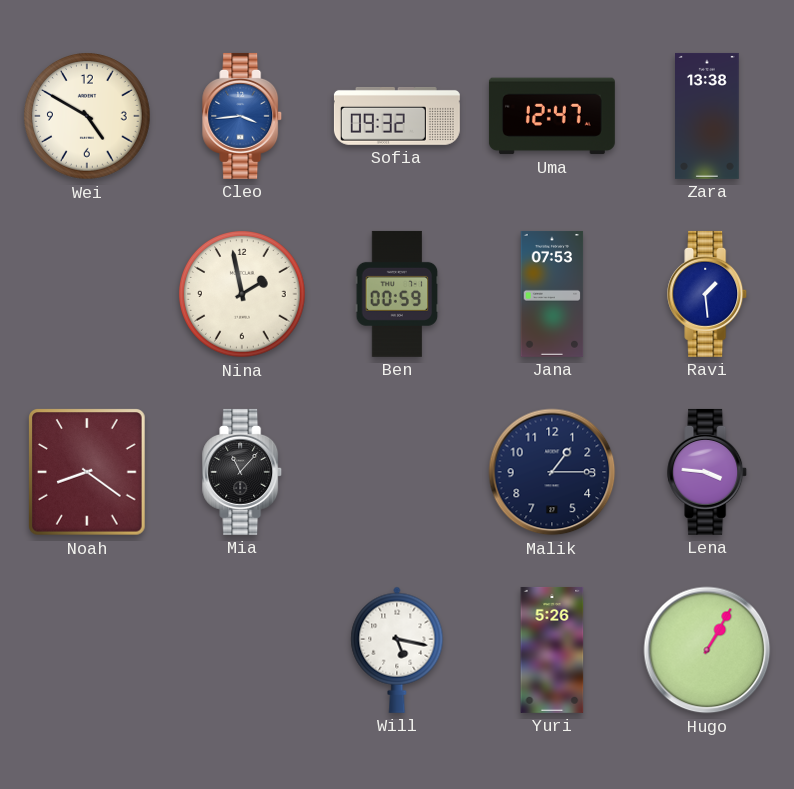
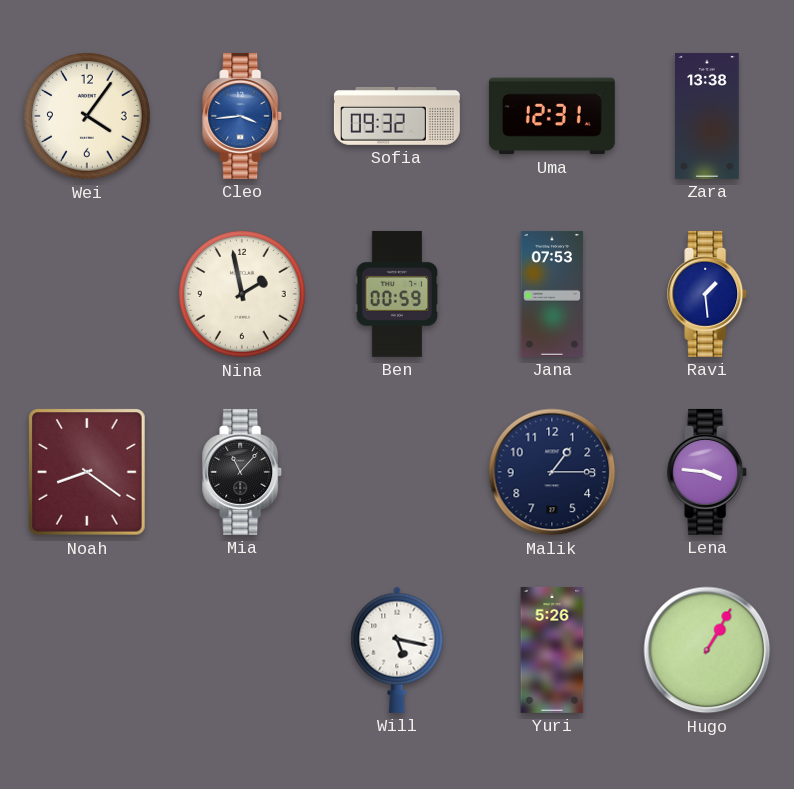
Wei: 4:50 -> 4:06
Uma: 12:47 -> 12:31
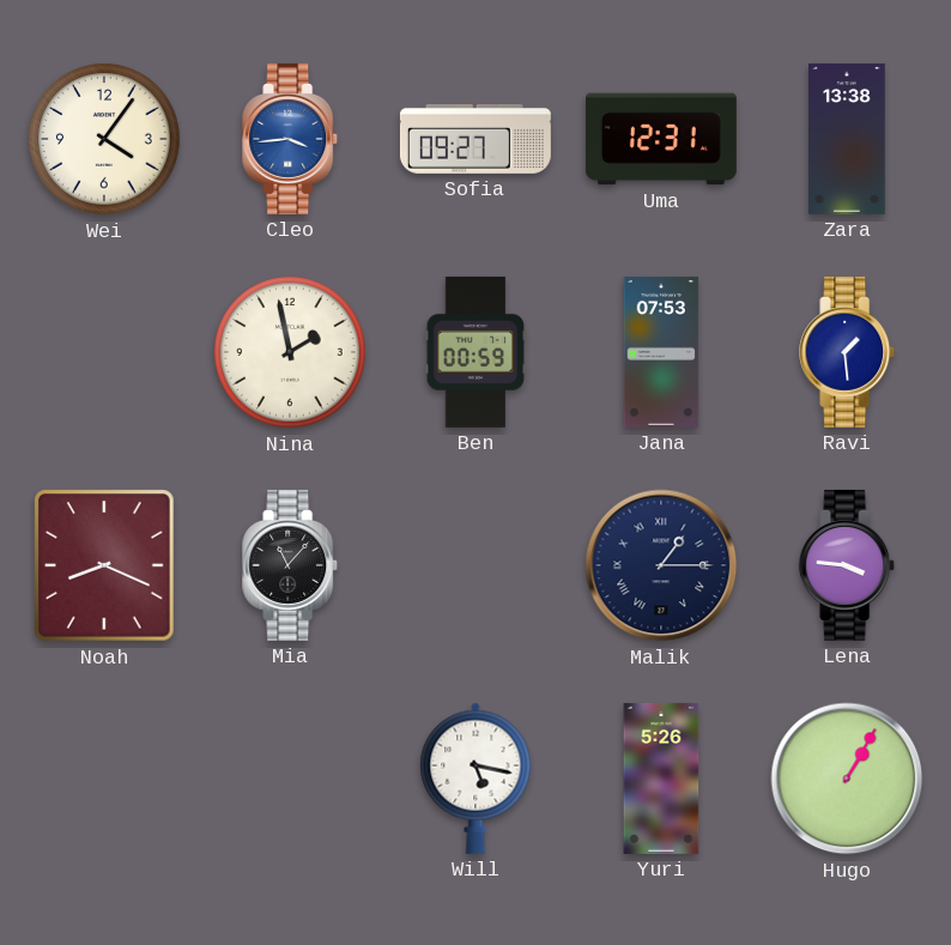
Sofia: 09:32 -> 09:27
Noah: 8:21 -> 8:19
Malik numerals: Arabic -> Roman
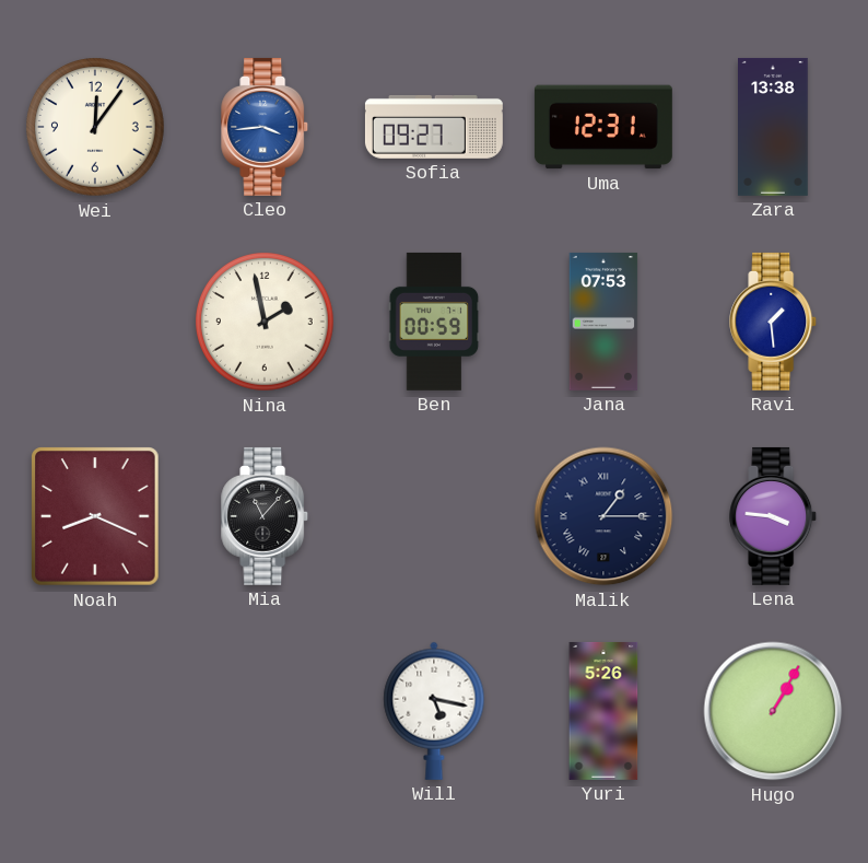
Wei: 4:06 -> 12:06
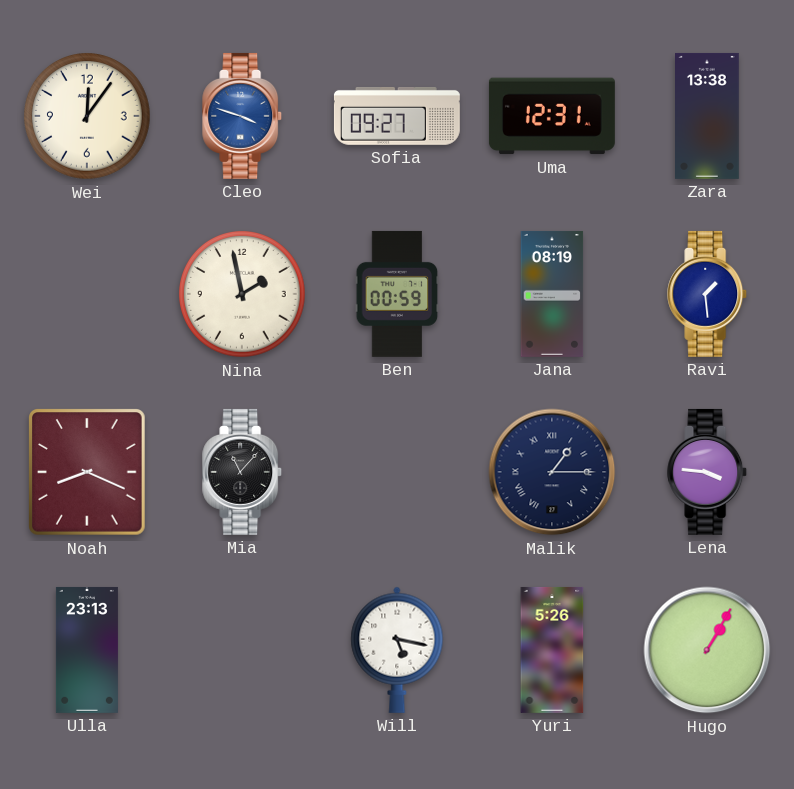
Cleo: 3:44 -> 3:48
Jana: 07:53 -> 08:19
Ulla: none -> 23:13
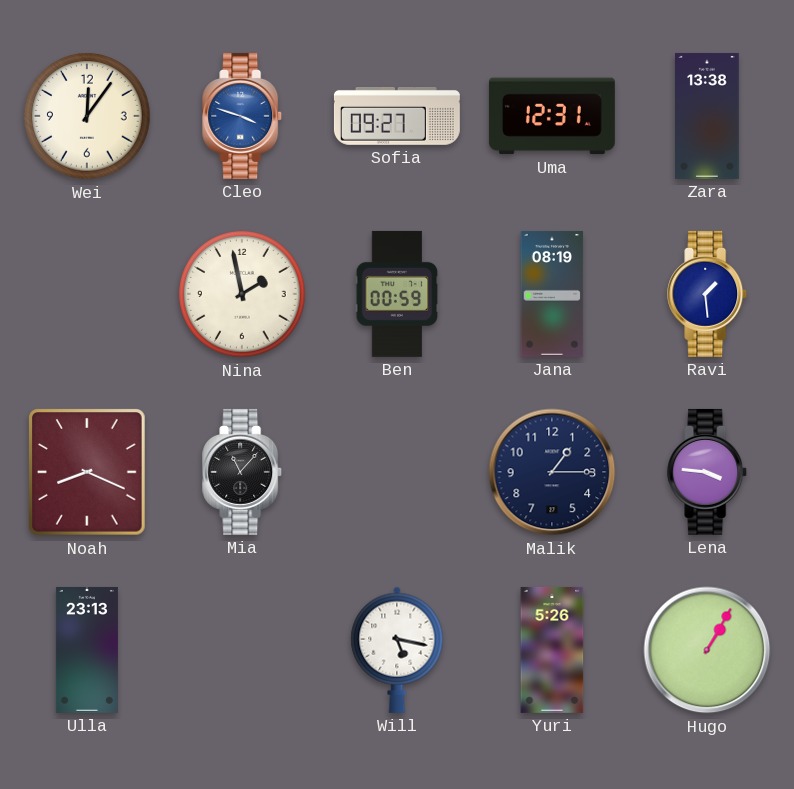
Malik numerals: Roman -> Arabic
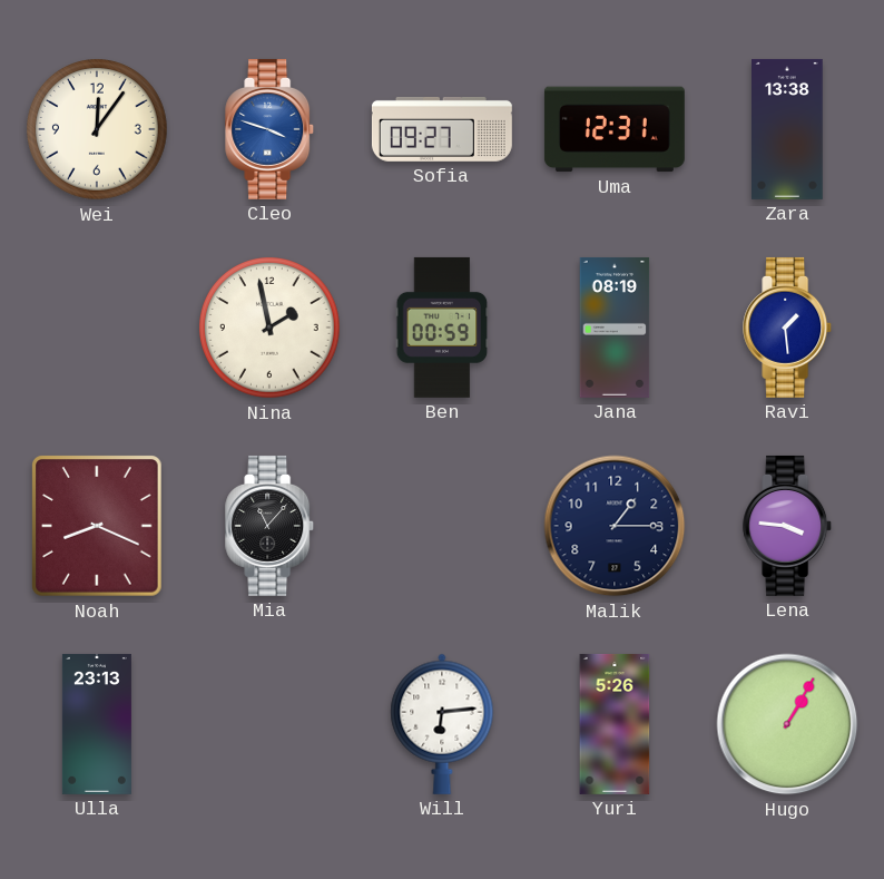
Will: 5:17 -> 6:14
